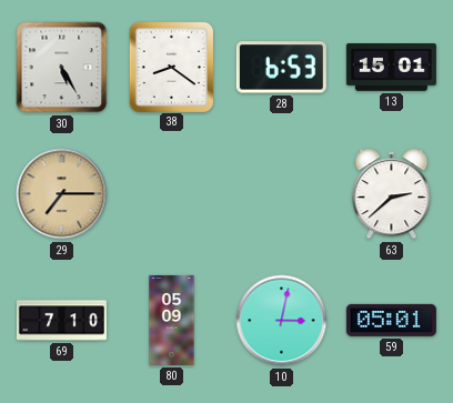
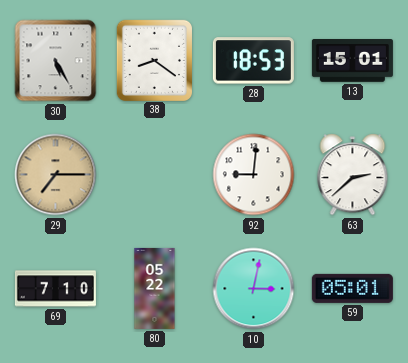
28: 6:53 -> 18:53
92: none -> 9:01
80: 05:09 -> 05:22
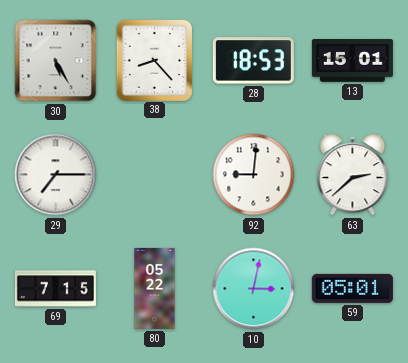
38: 8:21 -> 8:23
29 dial: champagne -> white
69: 7:10 -> 7:15
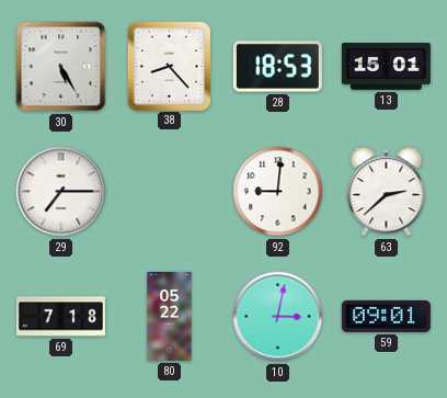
69: 7:15 -> 7:18
59: 05:01 -> 09:01
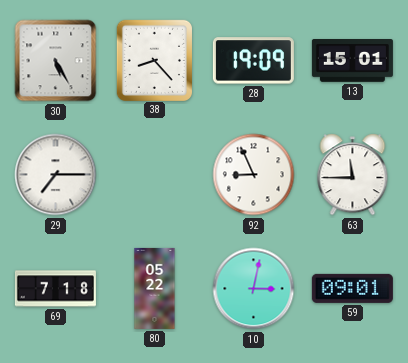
28: 18:53 -> 19:09
92: 9:01 -> 8:56
63: 2:38 -> 11:45
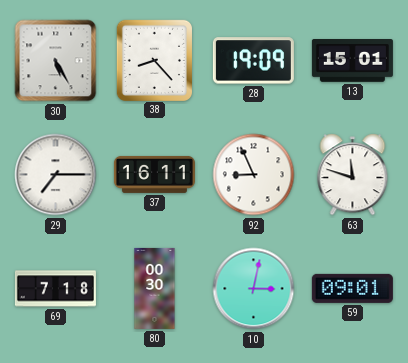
37: none -> 16:11
63: 11:45 -> 11:48
80: 05:22 -> 00:30
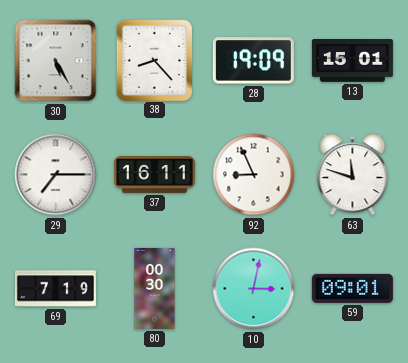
69: 7:18 -> 7:19
